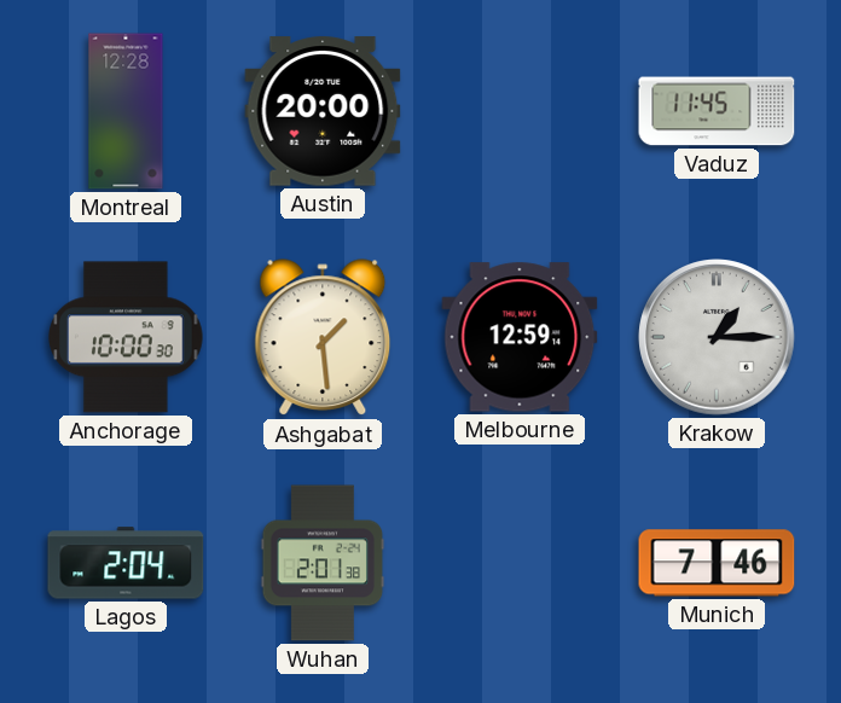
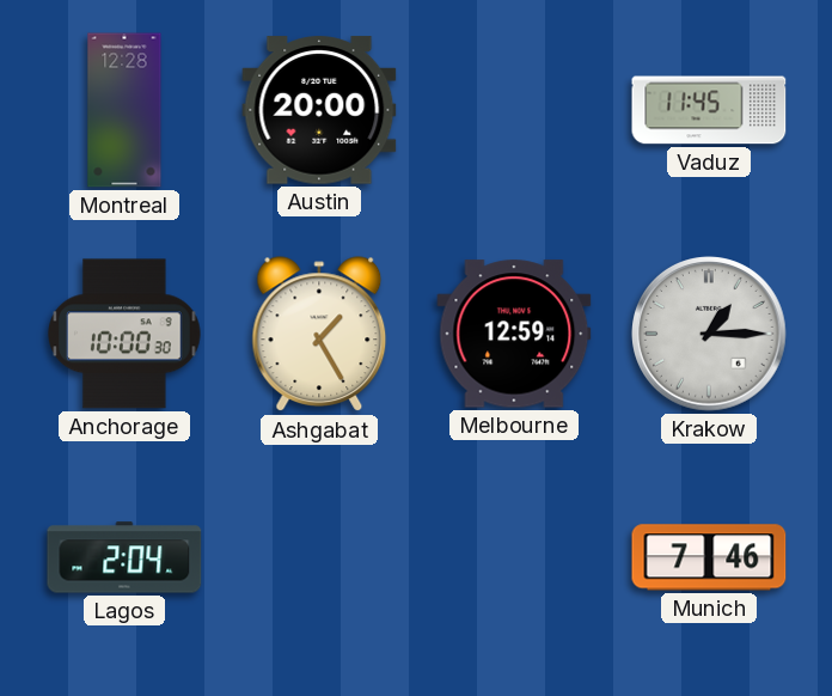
Ashgabat: 1:29 -> 1:25
Wuhan: 2:01 -> none
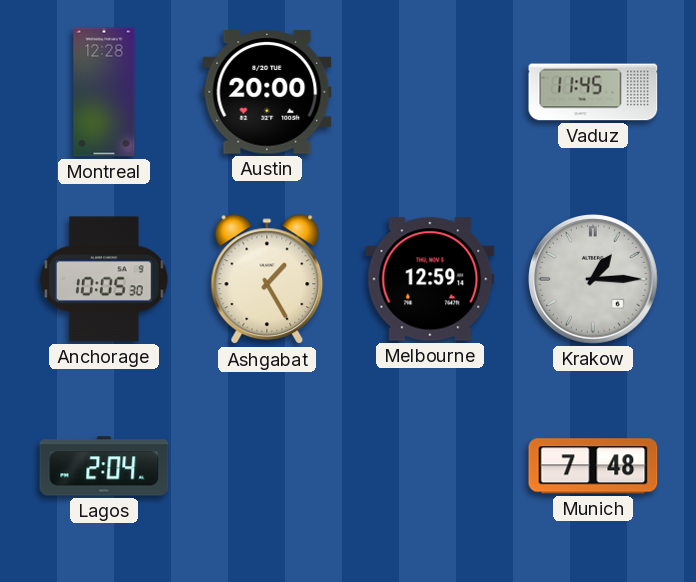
Anchorage: 10:00 -> 10:05
Munich: 7:46 -> 7:48
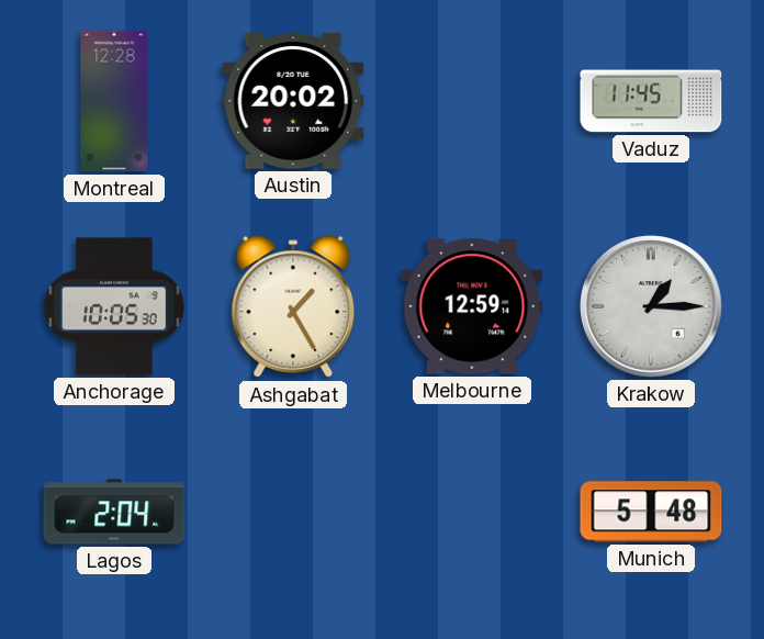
Austin: 20:00 -> 20:02
Munich: 7:48 -> 5:48
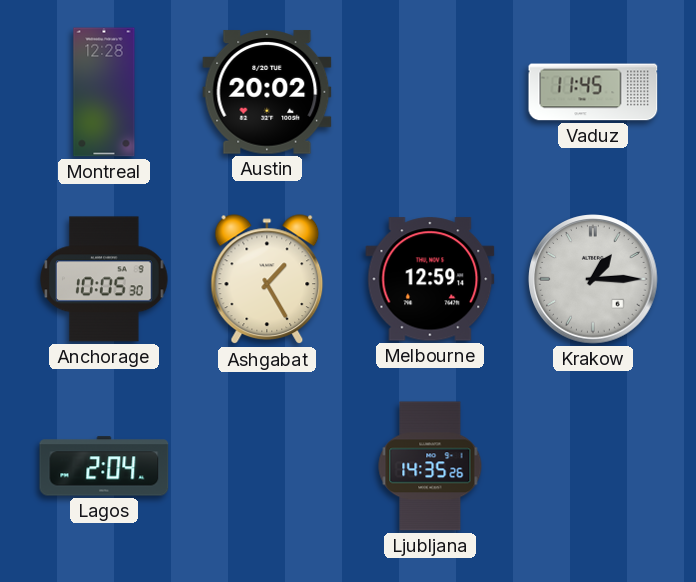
Ljubljana: none -> 14:35
Munich: 5:48 -> none
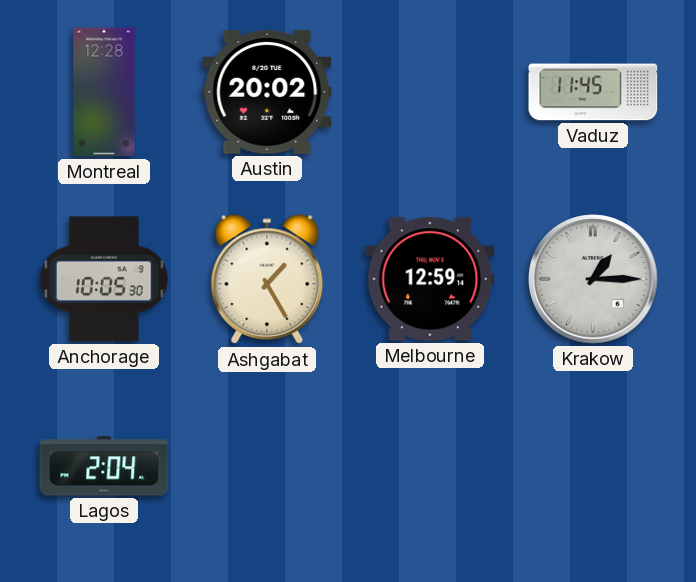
Ljubljana: 14:35 -> none
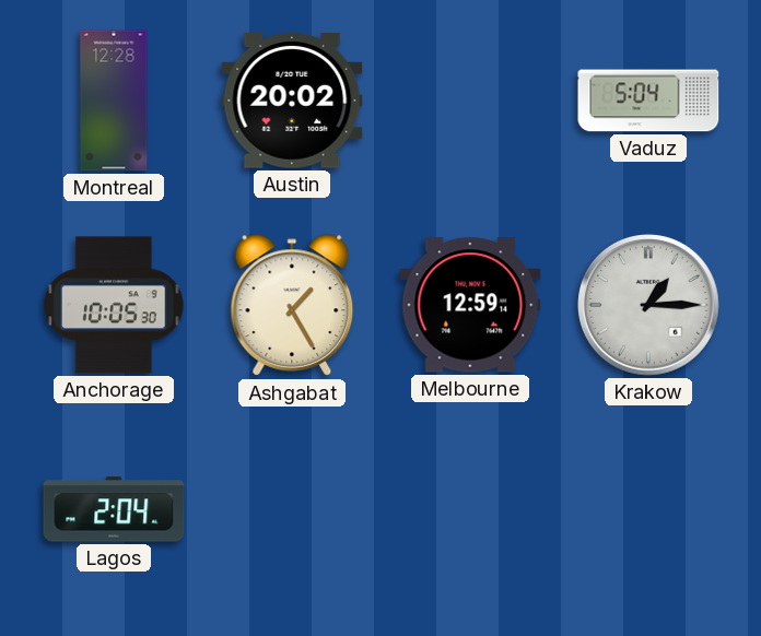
Vaduz: 11:45 -> 5:04
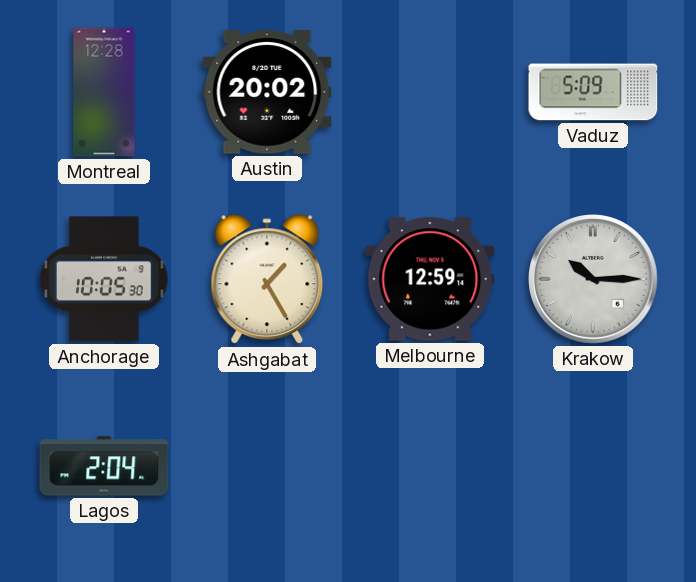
Vaduz: 5:04 -> 5:09
Krakow: 1:15 -> 10:15
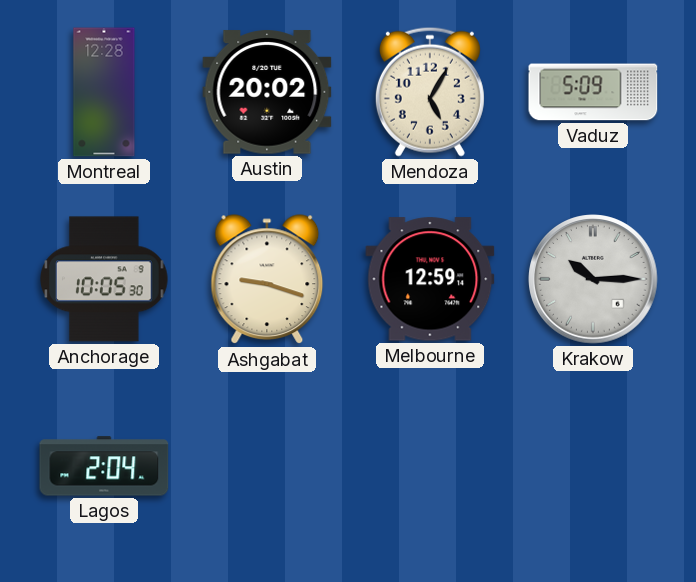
Mendoza: none -> 5:05
Ashgabat: 1:25 -> 9:18
